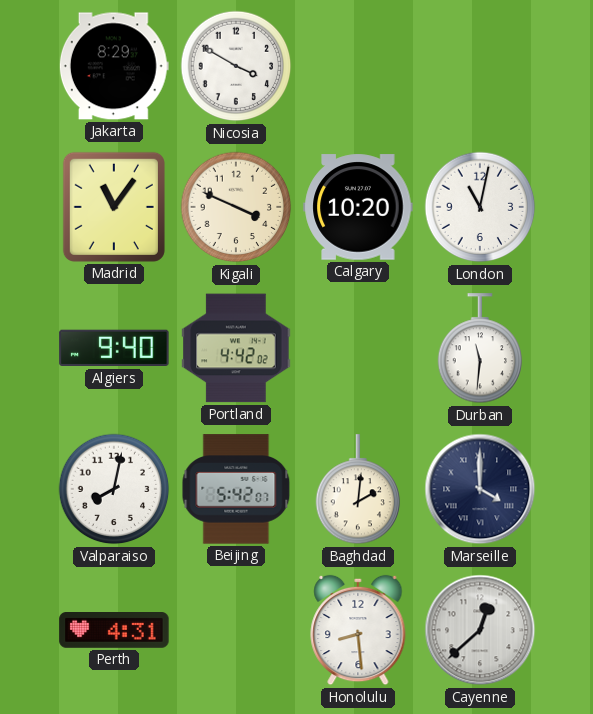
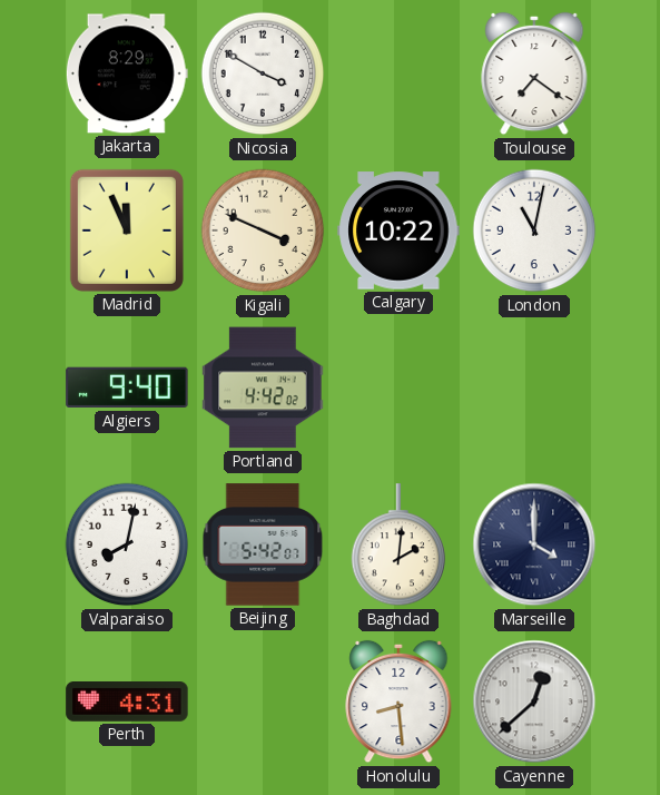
Toulouse: none -> 7:21
Madrid: 11:06 -> 11:56
Calgary: 10:20 -> 10:22
Durban: 11:31 -> none
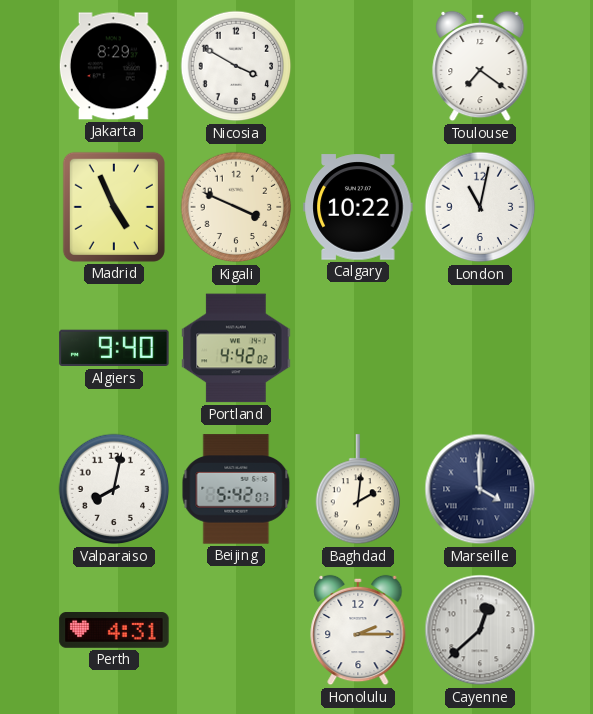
Madrid: 11:56 -> 4:56
Honolulu: 8:29 -> 2:15
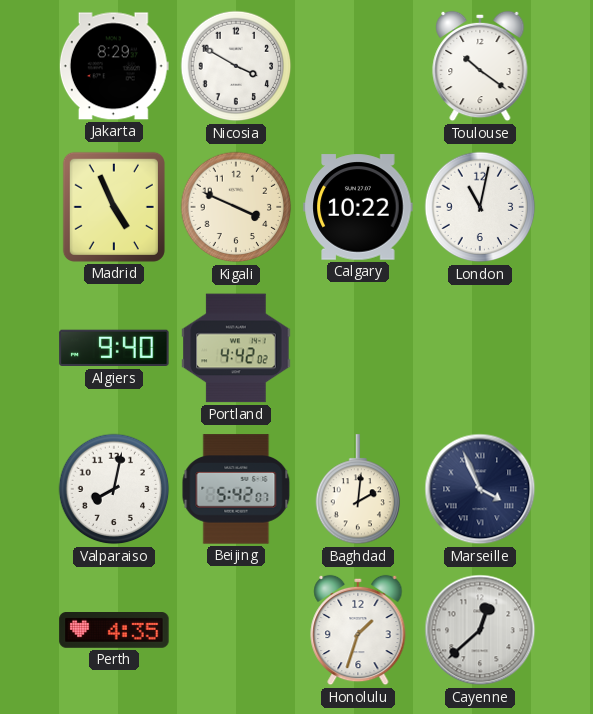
Toulouse: 7:21 -> 10:21
Marseille: 4:00 -> 3:56
Perth: 4:31 -> 4:35
Honolulu: 2:15 -> 1:33
